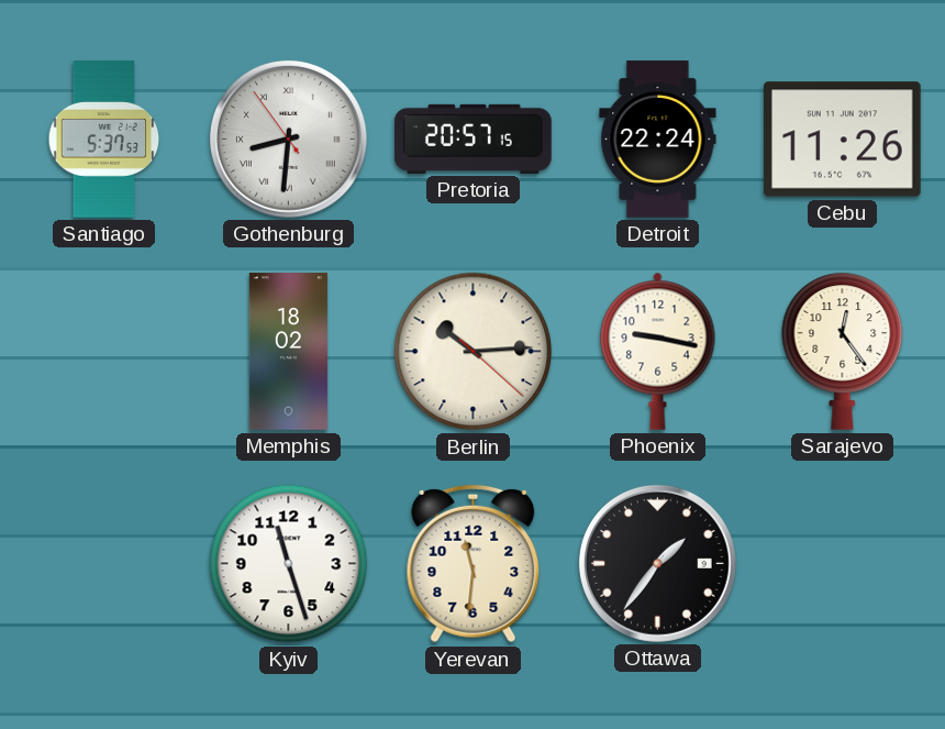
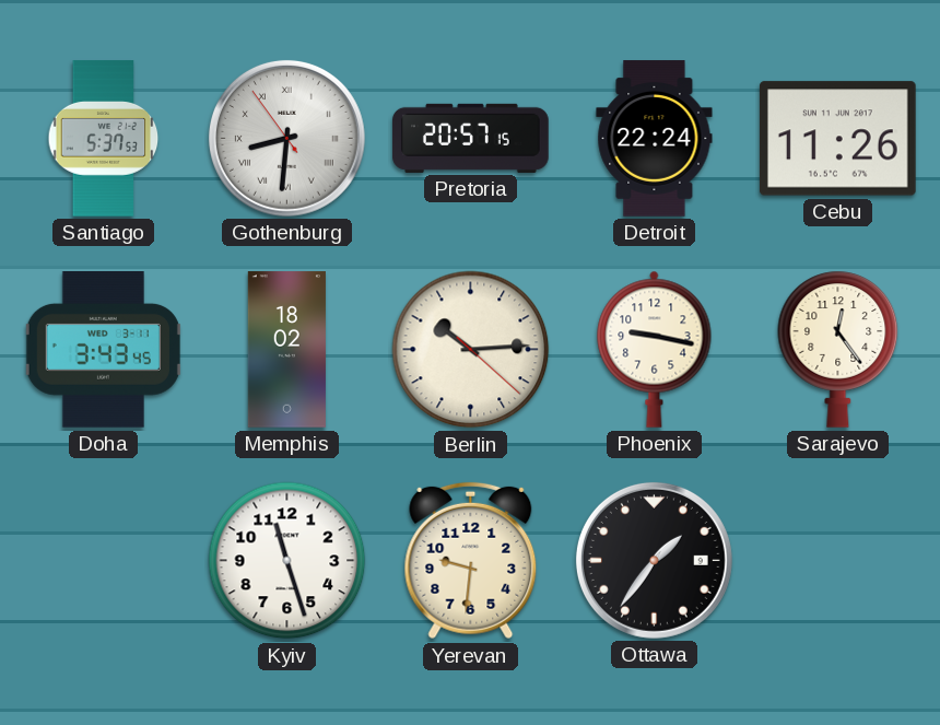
Doha: none -> 3:43
Yerevan: 11:31 -> 9:31
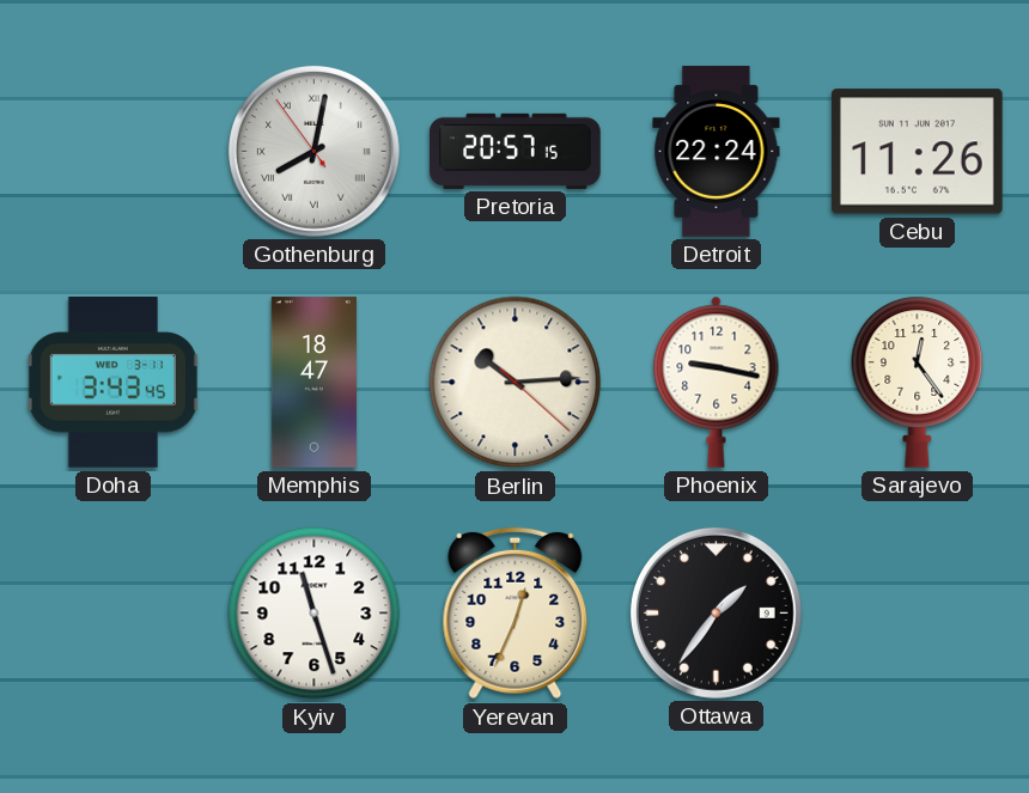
Santiago: 5:37 -> none
Gothenburg: 8:30 -> 8:01
Memphis: 18:02 -> 18:47
Yerevan: 9:31 -> 12:34
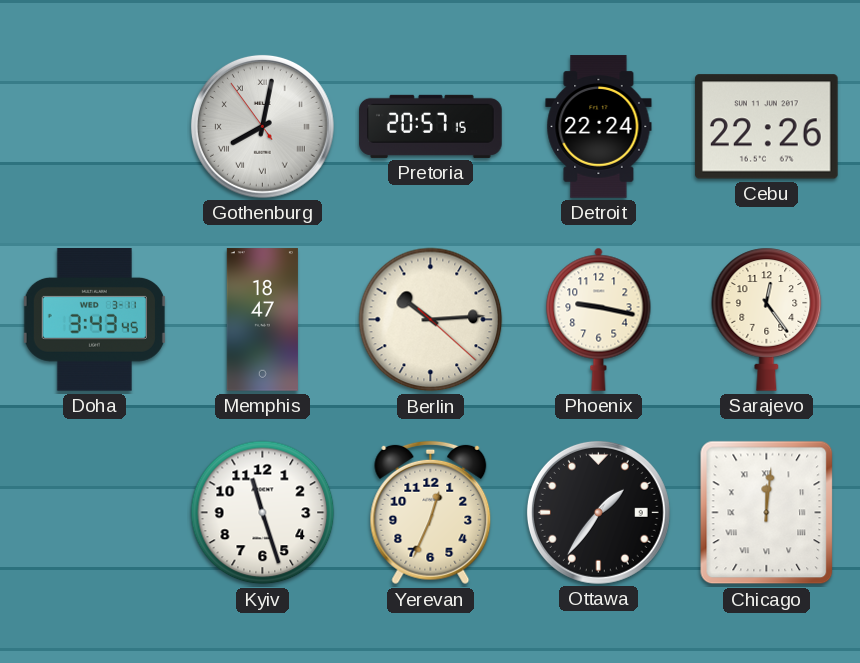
Cebu: 11:26 -> 22:26
Chicago: none -> 12:01
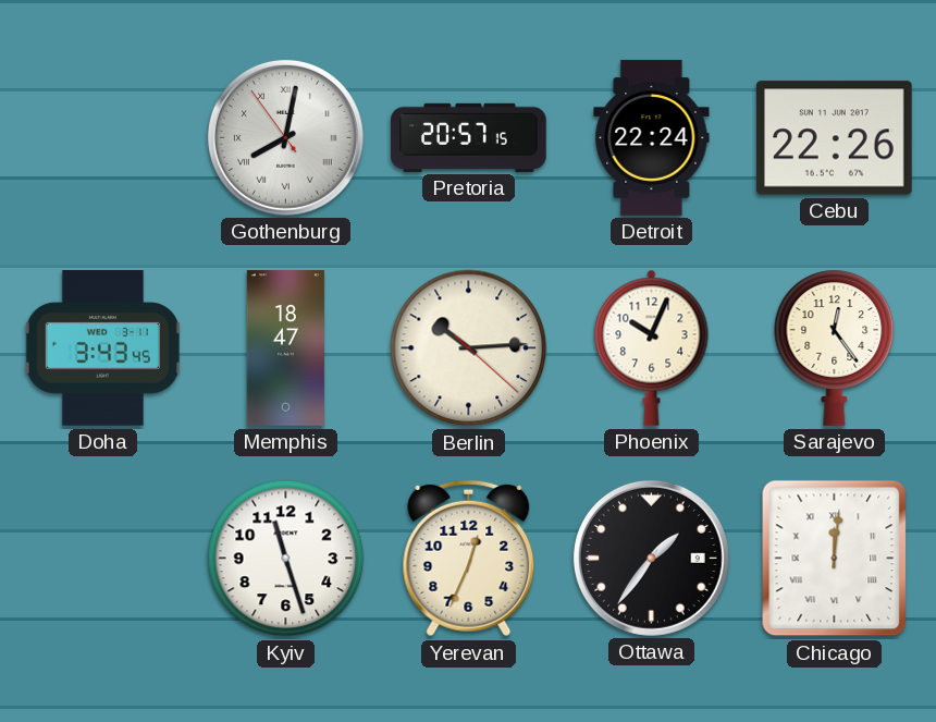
Phoenix: 9:17 -> 10:04
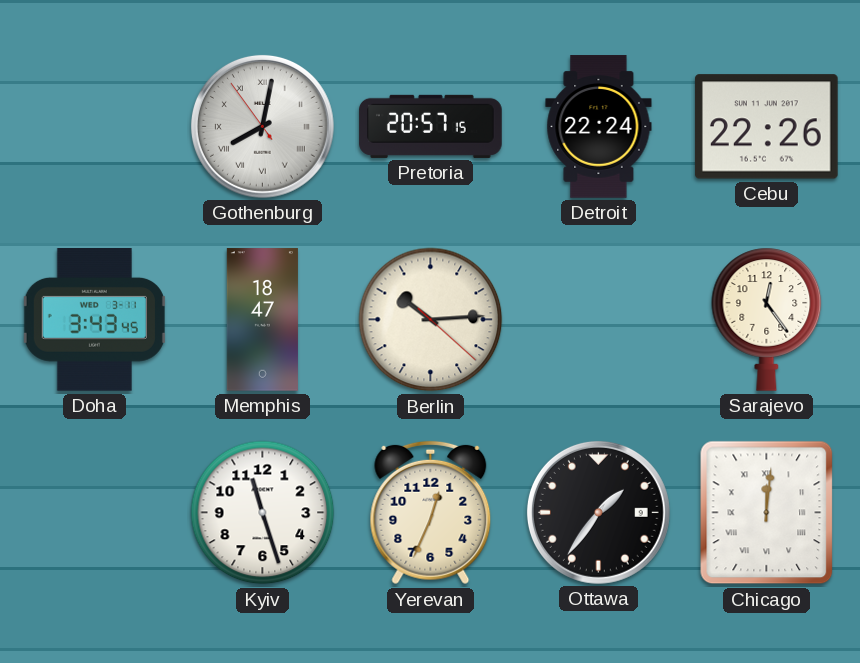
Phoenix: 10:04 -> none
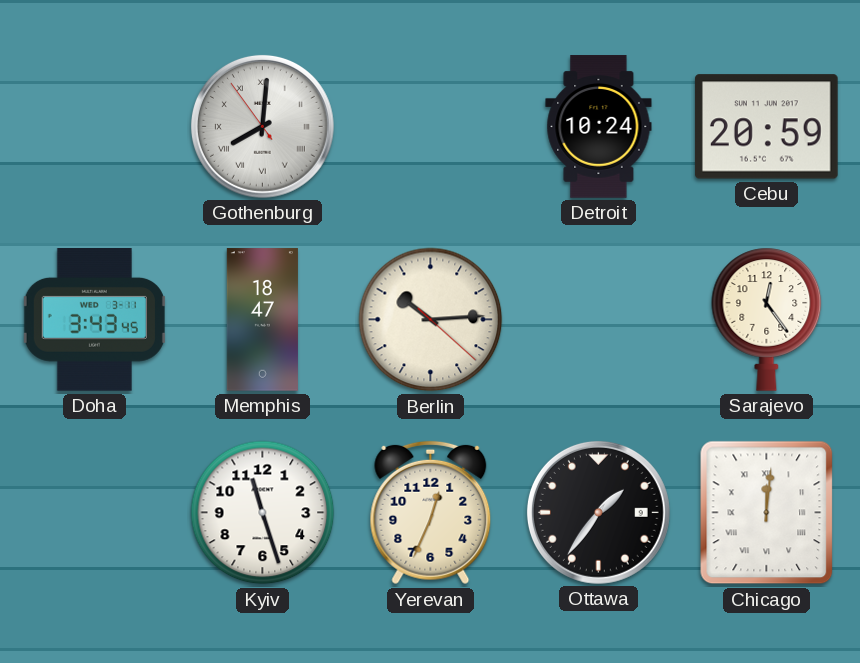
Gothenburg: 8:01 -> 8:00
Pretoria: 20:57 -> none
Detroit: 22:24 -> 10:24
Cebu: 22:26 -> 20:59
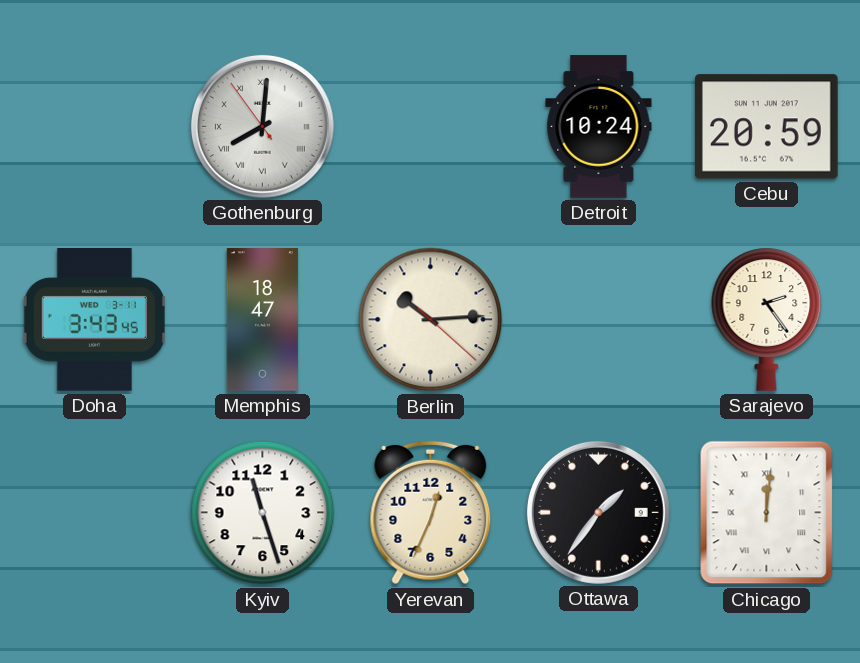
Sarajevo: 12:24 -> 2:24
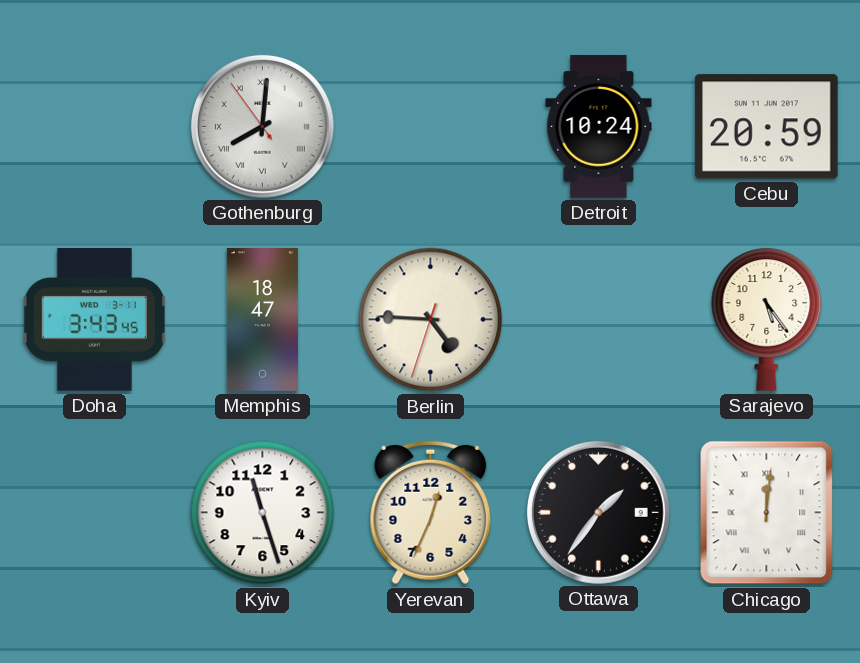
Berlin: 10:14 -> 4:45
Sarajevo: 2:24 -> 5:24
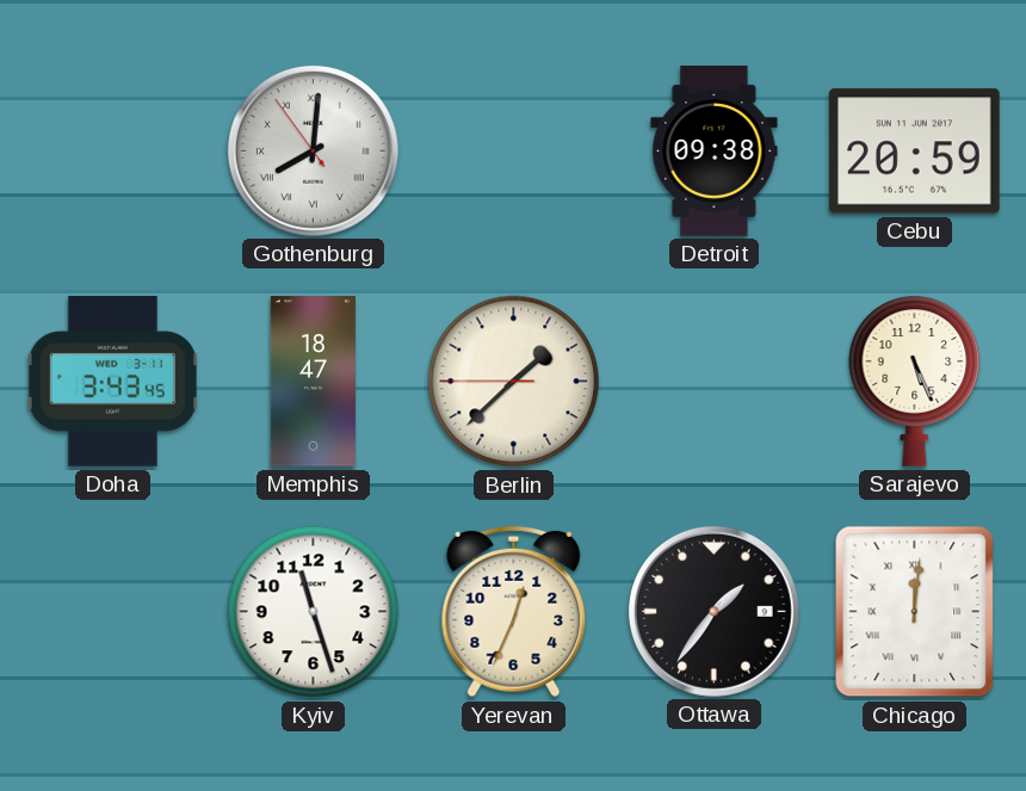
Detroit: 10:24 -> 09:38
Berlin: 4:45 -> 1:37
Sarajevo: 5:24 -> 5:26
